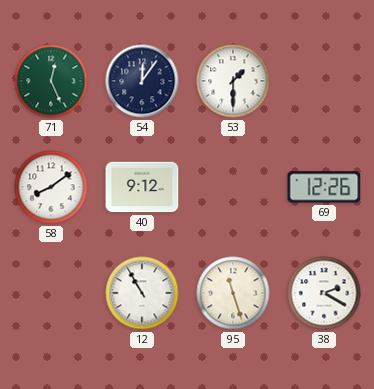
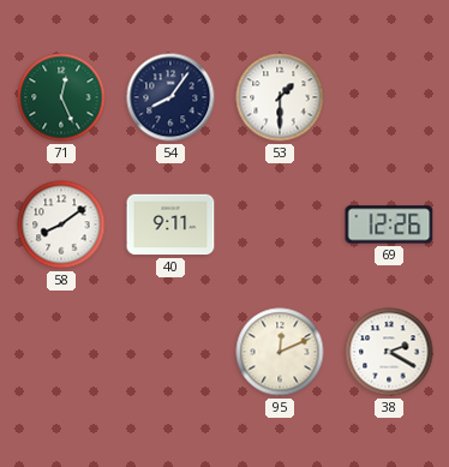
54: 12:06 -> 8:06
40: 9:12 -> 9:11
12: 10:55 -> none
95: 11:27 -> 12:11
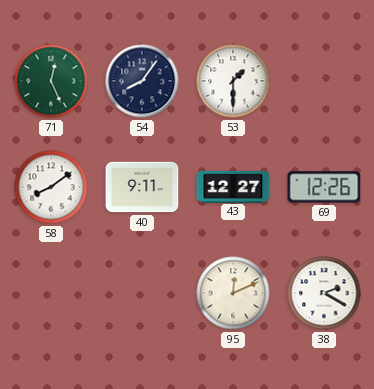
43: none -> 12:27
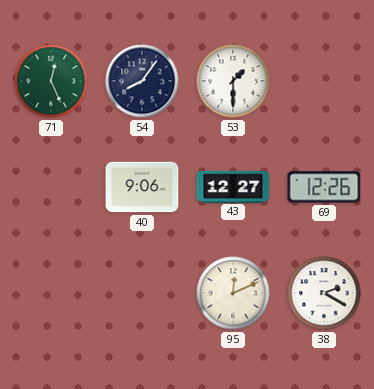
58: 8:09 -> none
40: 9:11 -> 9:06
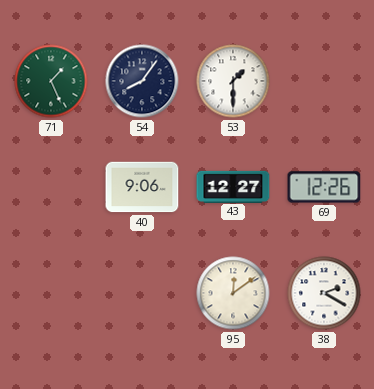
71: 12:26 -> 1:26
95: 12:11 -> 12:09
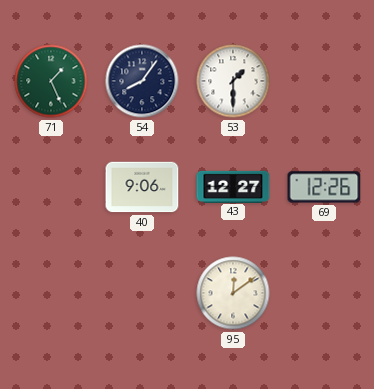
38: 2:20 -> none
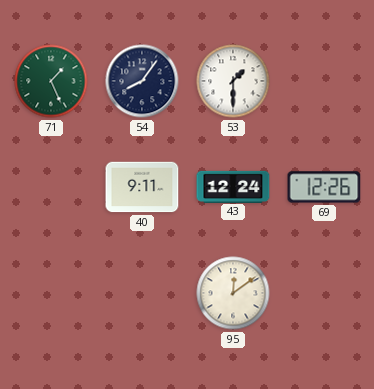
40: 9:06 -> 9:11
43: 12:27 -> 12:24
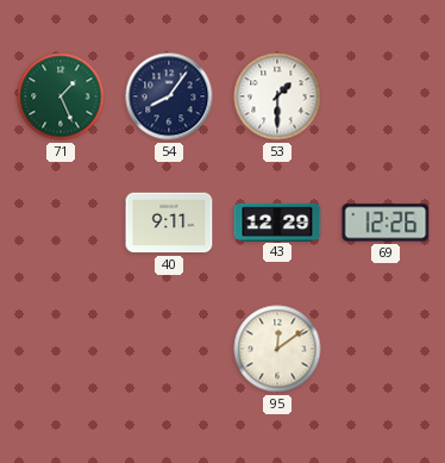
43: 12:24 -> 12:29
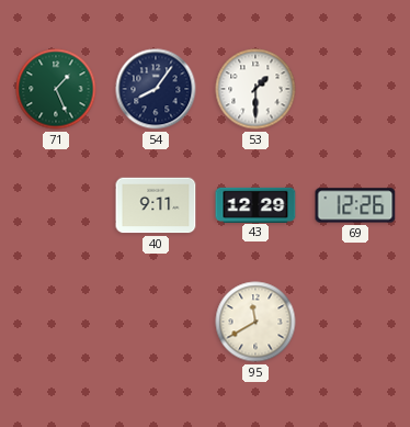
95: 12:09 -> 11:40
